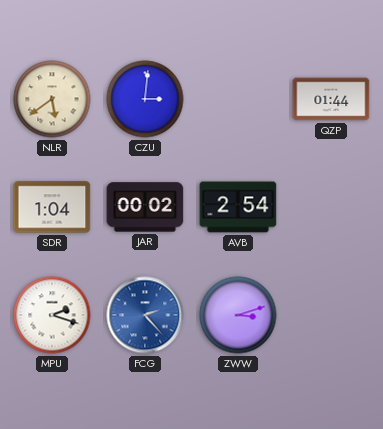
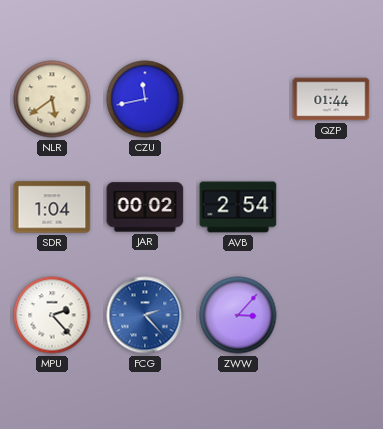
CZU: 3:01 -> 11:43
MPU: 2:18 -> 2:23
ZWW: 3:12 -> 3:07
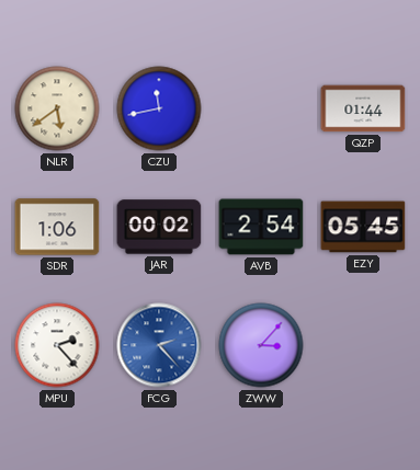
SDR: 1:04 -> 1:06
EZY: none -> 05:45
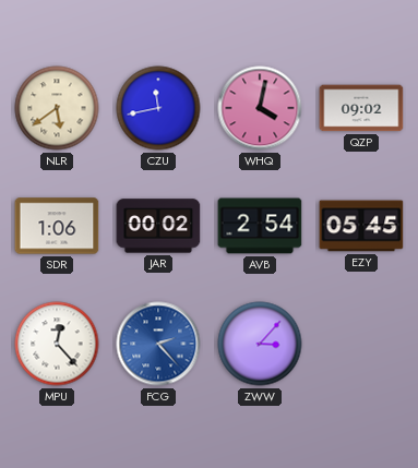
WHQ: none -> 4:02
QZP: 01:44 -> 09:02
MPU: 2:23 -> 12:23
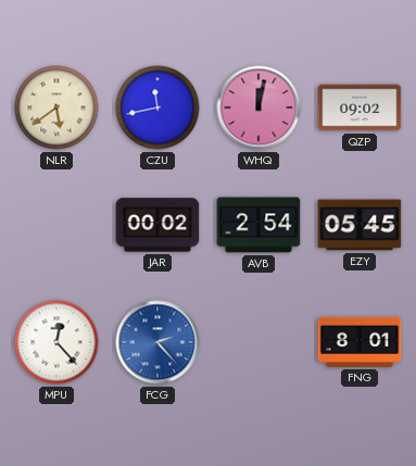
WHQ: 4:02 -> 12:02
SDR: 1:06 -> none
ZWW: 3:07 -> none
FNG: none -> 8:01
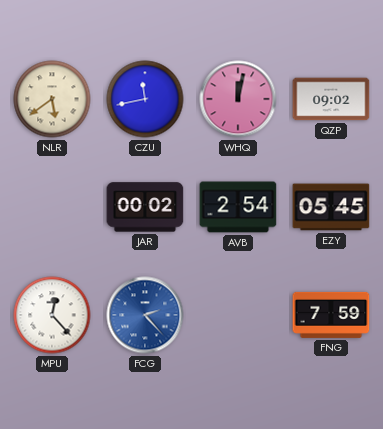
FNG: 8:01 -> 7:59
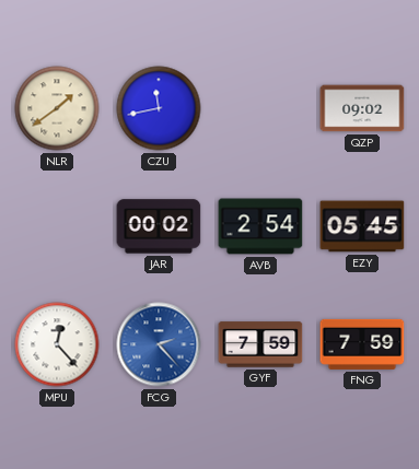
NLR: 5:39 -> 1:39
WHQ: 12:02 -> none
GYF: none -> 7:59
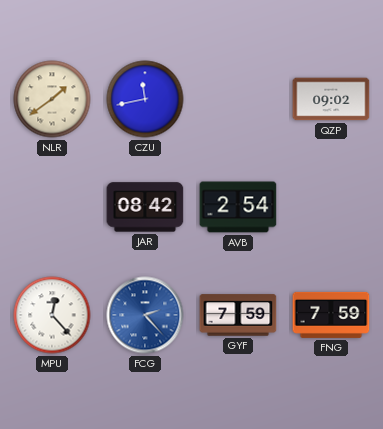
JAR: 00:02 -> 08:42
EZY: 05:45 -> none
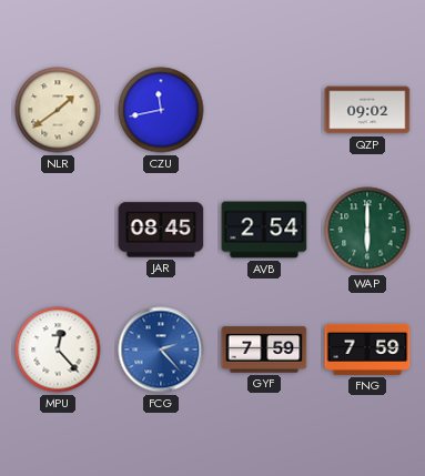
JAR: 08:42 -> 08:45
WAP: none -> 6:00
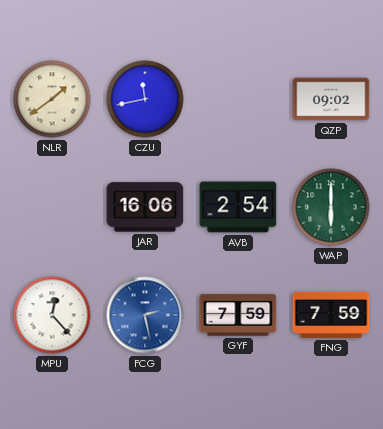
JAR: 08:45 -> 16:06
FCG: 2:23 -> 2:28
